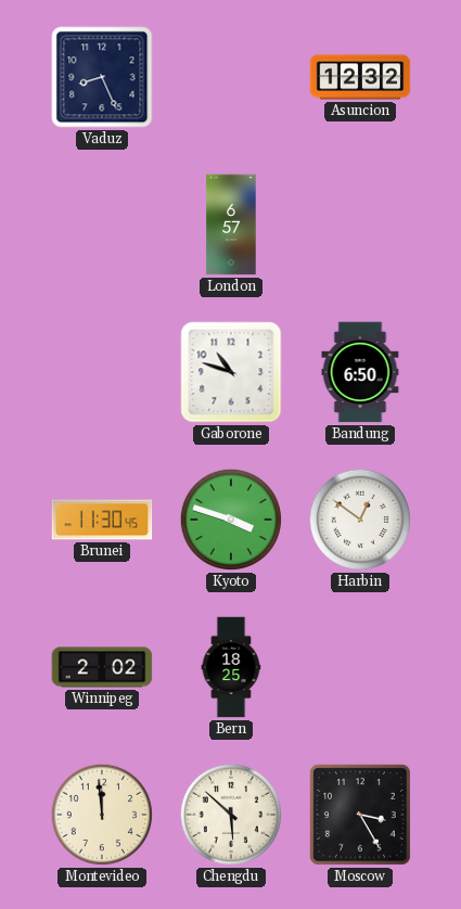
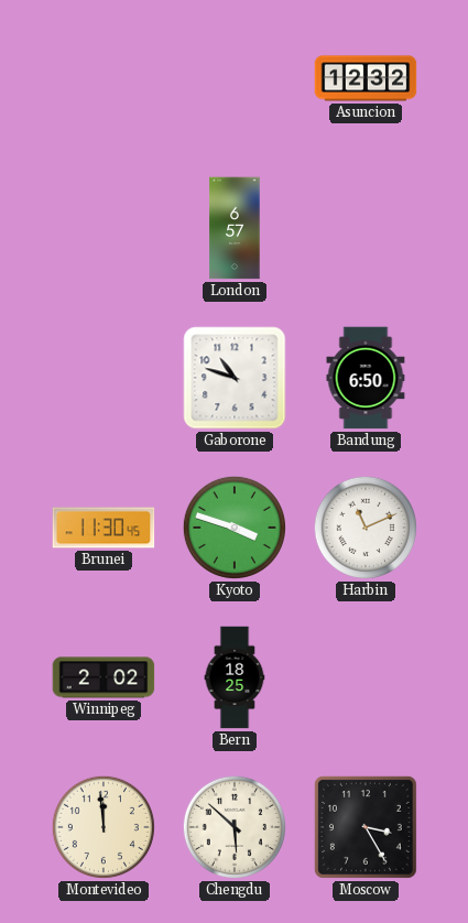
Vaduz: 8:26 -> none
Harbin: 12:51 -> 11:11
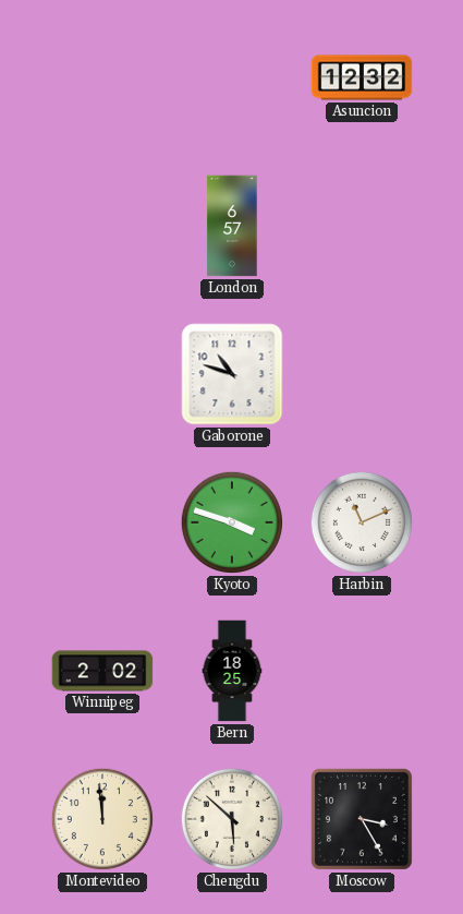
Bandung: 6:50 -> none
Brunei: 11:30 -> none
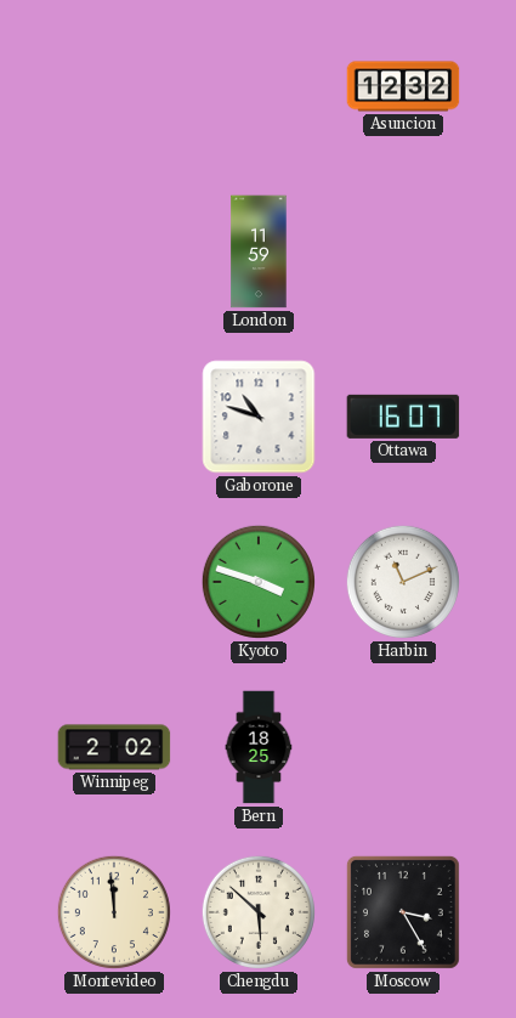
London: 6:57 -> 11:59
Ottawa: none -> 16:07
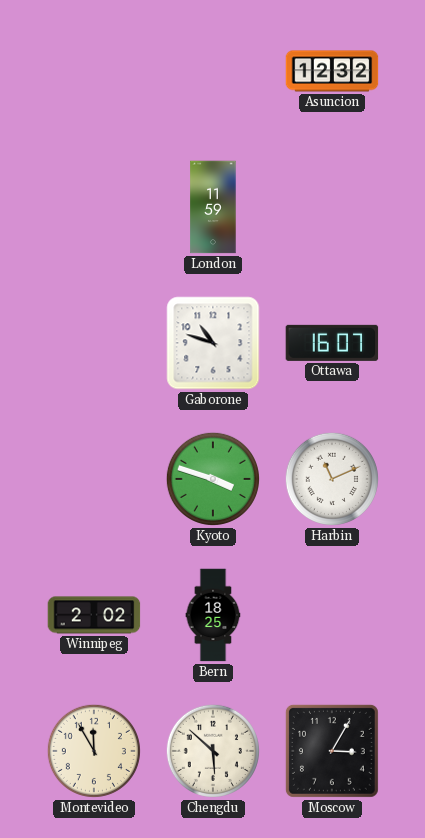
Montevideo: 11:59 -> 11:55
Moscow: 3:25 -> 3:05
